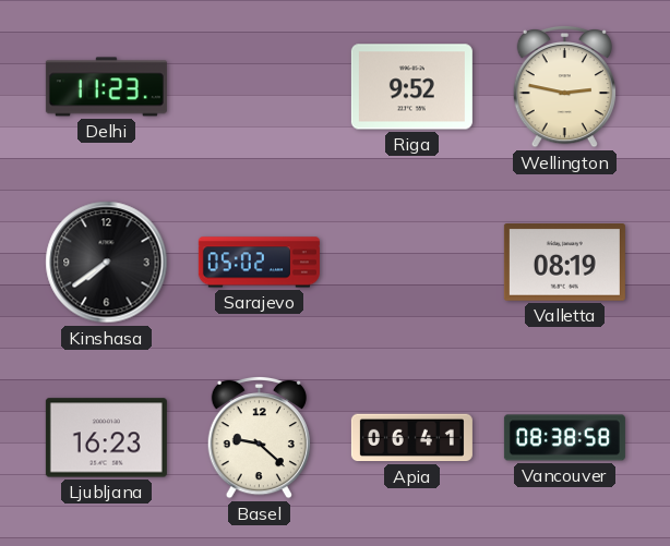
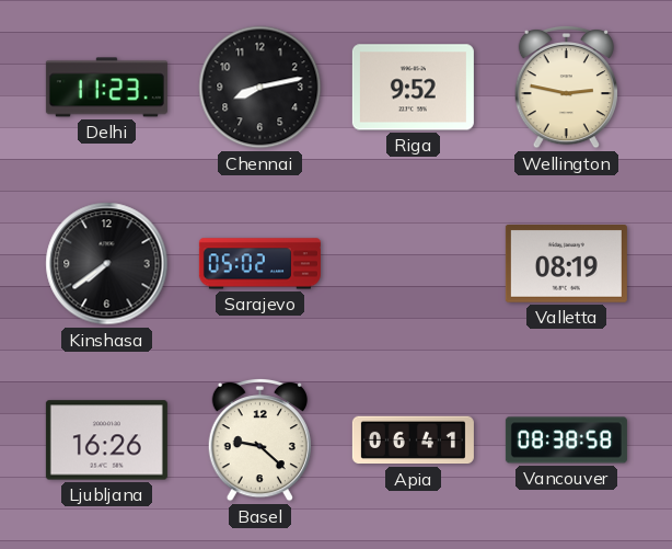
Chennai: none -> 8:13
Ljubljana: 16:23 -> 16:26
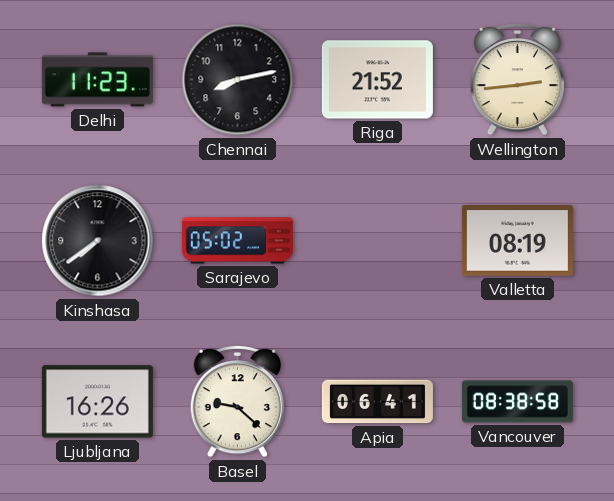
Riga: 9:52 -> 21:52
Wellington: 2:47 -> 2:44
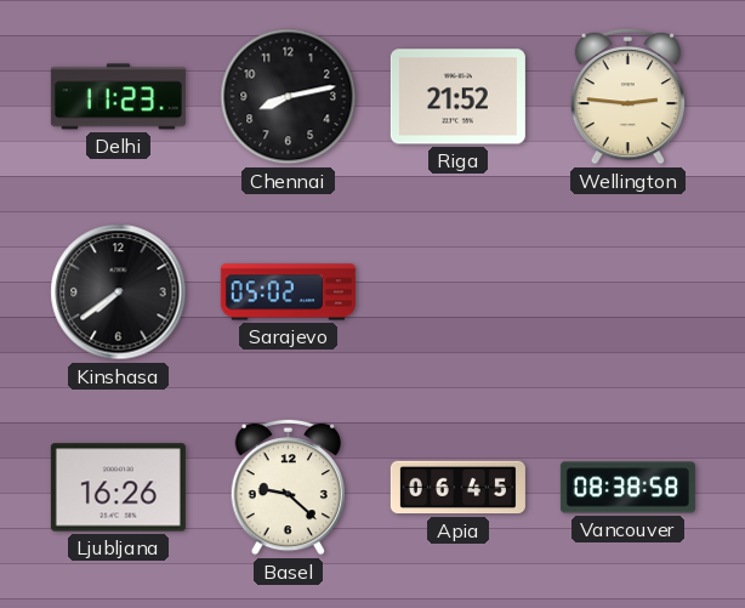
Wellington: 2:44 -> 2:46
Valletta: 08:19 -> none
Apia: 06:41 -> 06:45
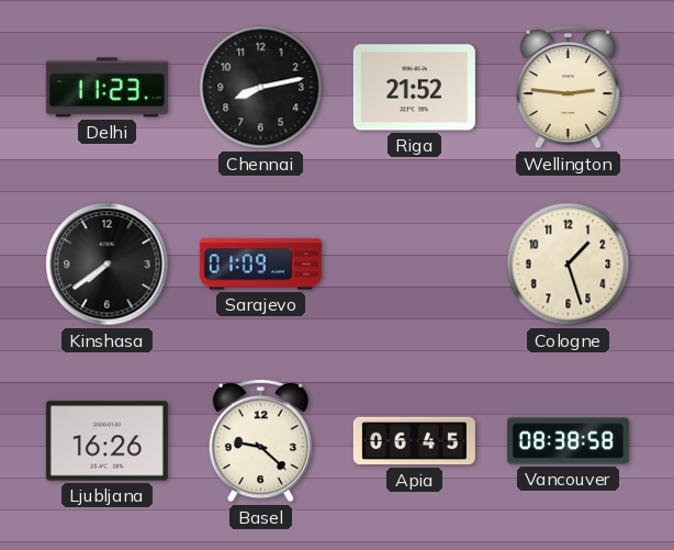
Sarajevo: 05:02 -> 01:09
Cologne: none -> 1:27
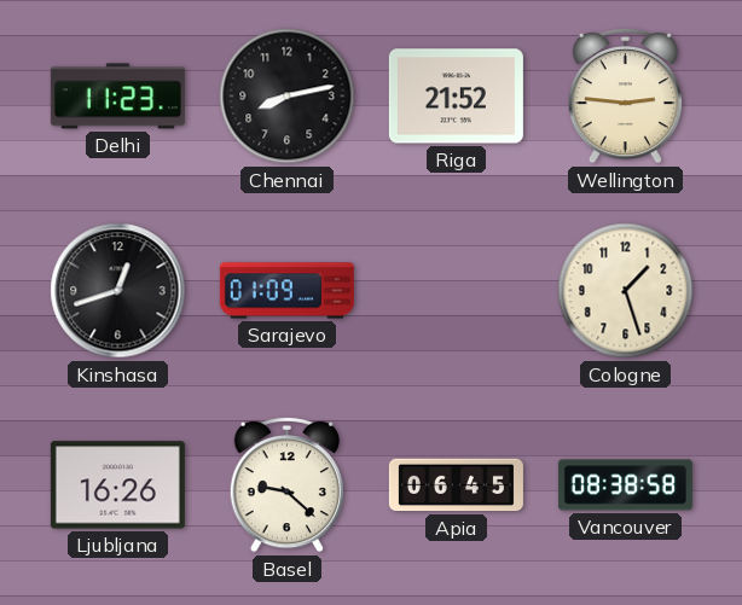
Kinshasa: 7:39 -> 12:42
